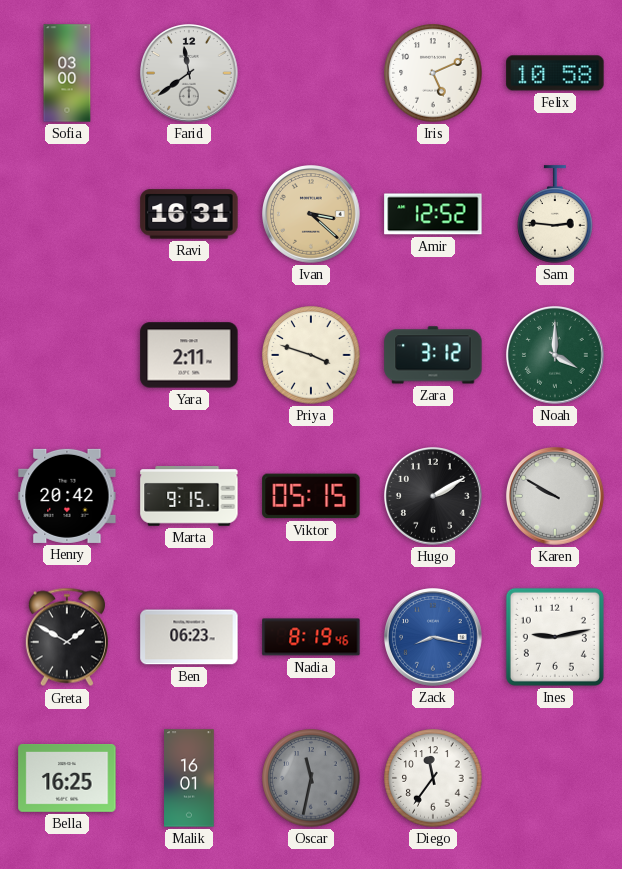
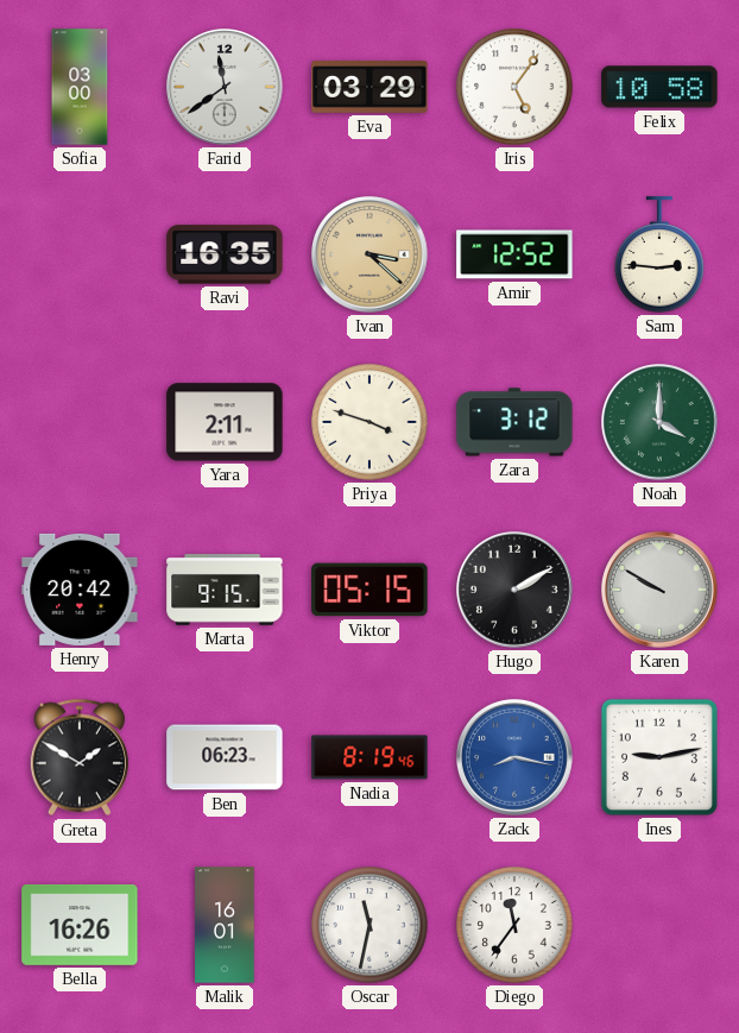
Eva: none -> 03:29
Iris: 5:11 -> 5:06
Ravi: 16:31 -> 16:35
Bella: 16:25 -> 16:26
Oscar dial: grey -> white
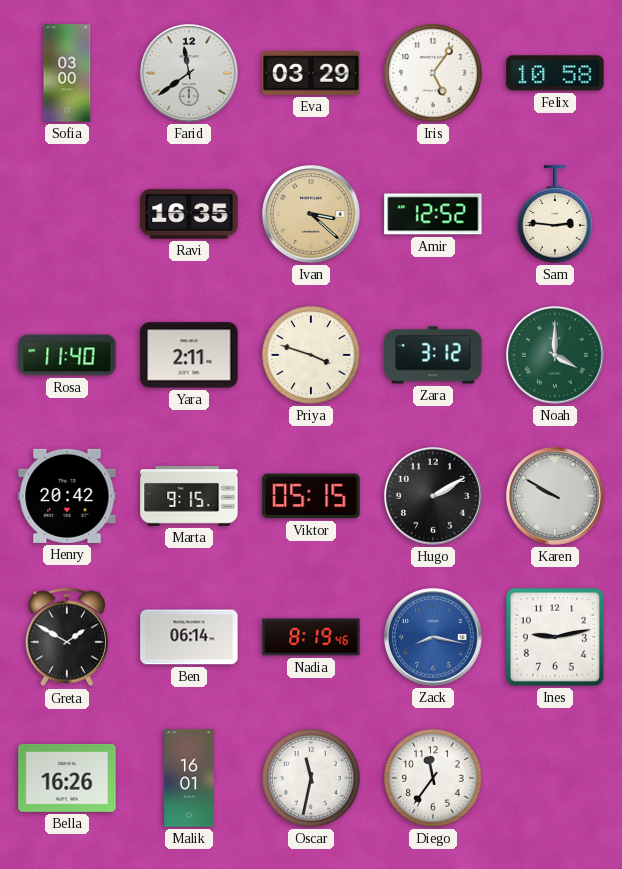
Rosa: none -> 11:40
Ben: 06:23 -> 06:14
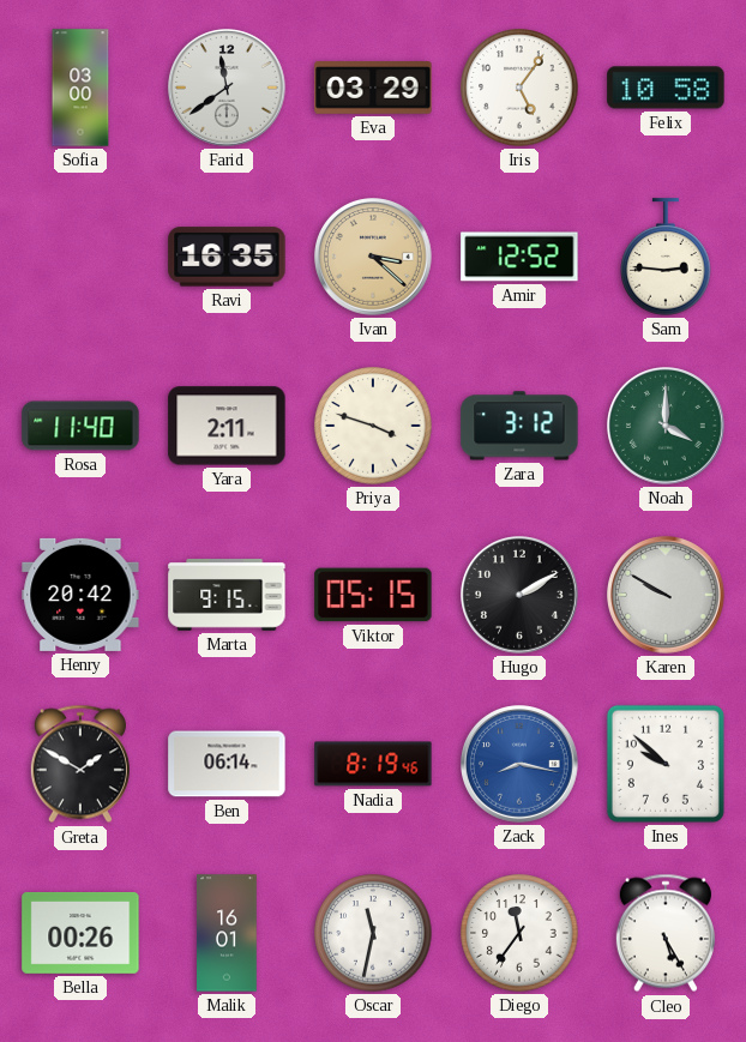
Ines: 9:13 -> 9:52
Bella: 16:26 -> 00:26
Cleo: none -> 5:25
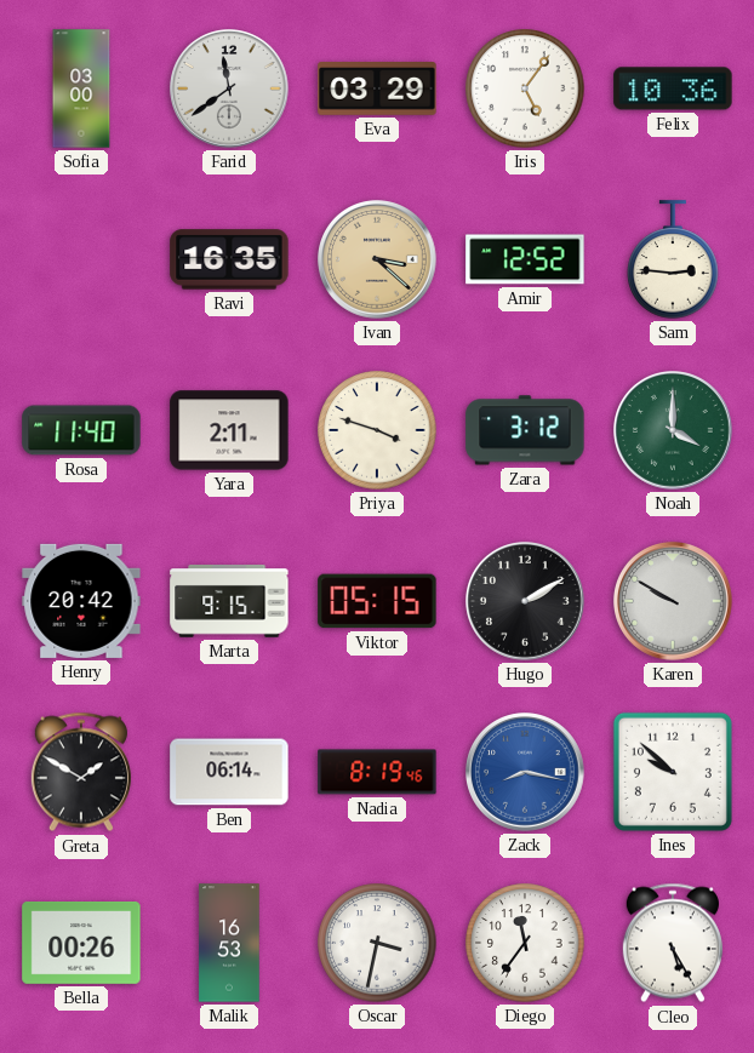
Felix: 10:58 -> 10:36
Malik: 16:01 -> 16:53
Oscar: 11:32 -> 3:32
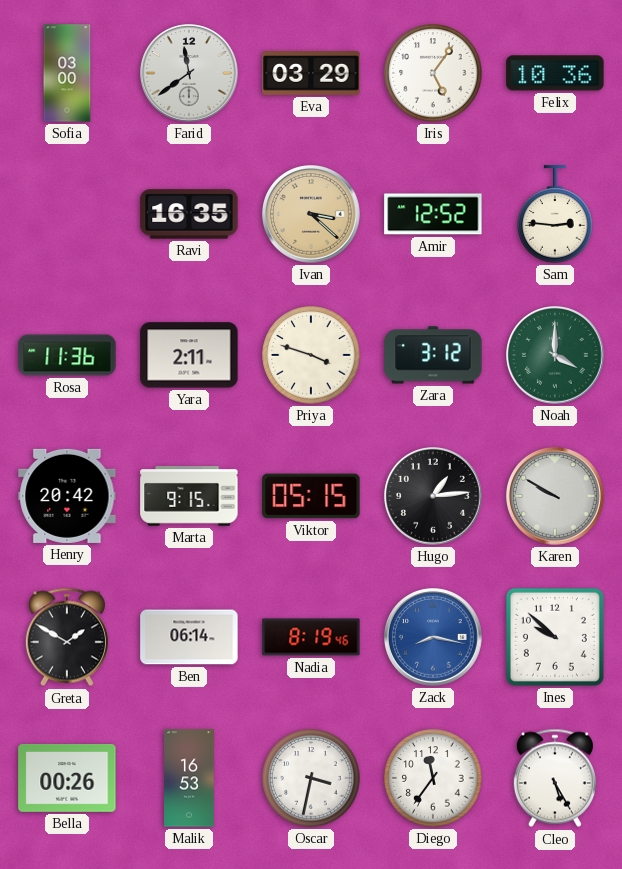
Rosa: 11:40 -> 11:36
Hugo: 2:10 -> 1:14
